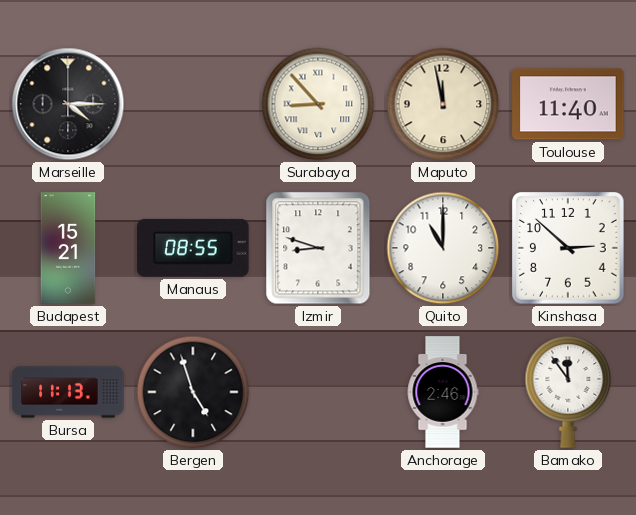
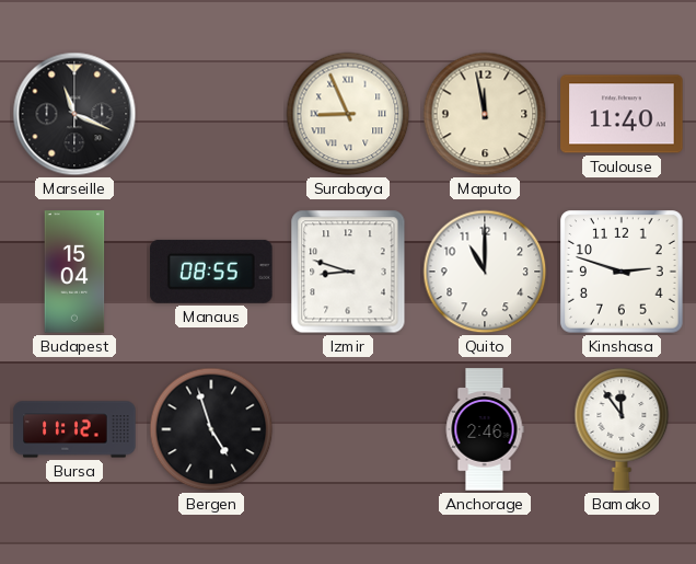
Marseille: 4:15 -> 11:19
Surabaya: 8:53 -> 8:56
Budapest: 15:21 -> 15:04
Kinshasa: 2:52 -> 2:48
Bursa: 11:13 -> 11:12
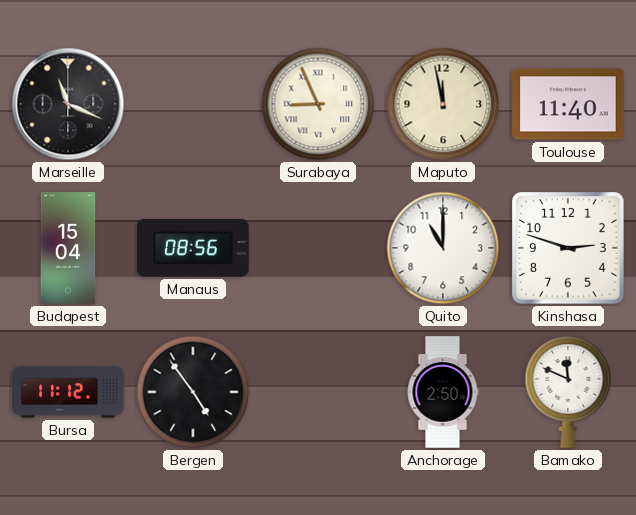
Manaus: 08:55 -> 08:56
Izmir: 8:48 -> none
Bergen: 4:57 -> 4:54
Anchorage: 2:46 -> 2:50
Bamako: 11:54 -> 11:49
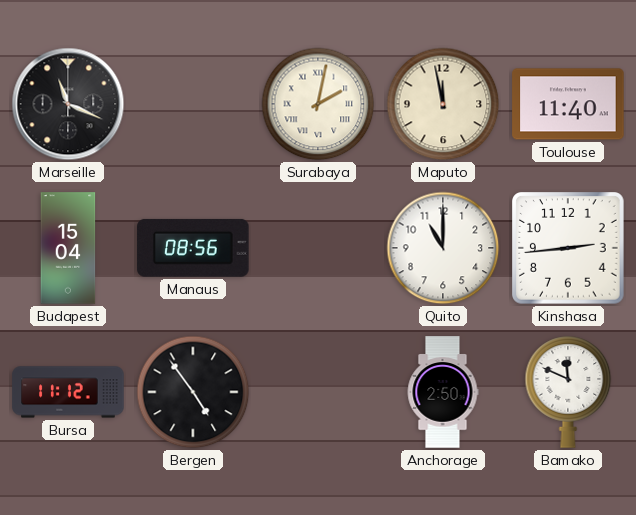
Surabaya: 8:56 -> 2:02
Kinshasa: 2:48 -> 2:44
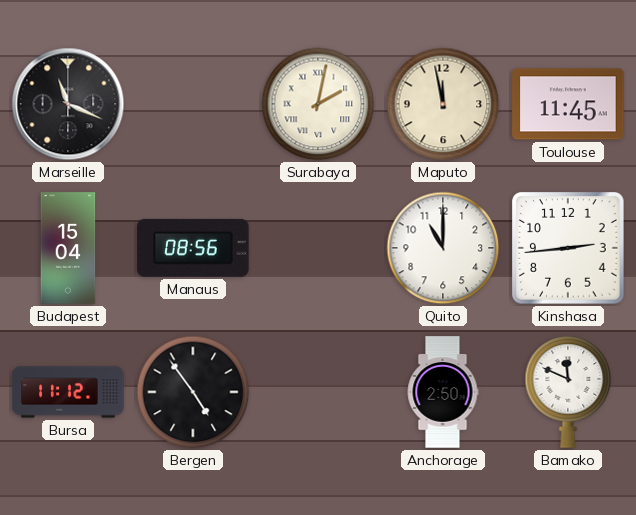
Toulouse: 11:40 -> 11:45
